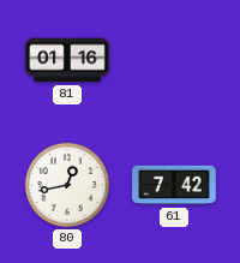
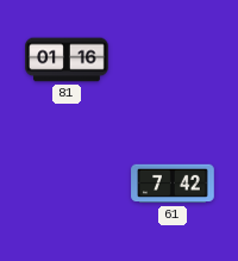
80: 12:43 -> none
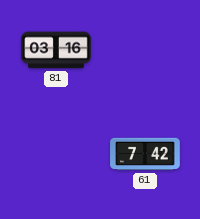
81: 01:16 -> 03:16
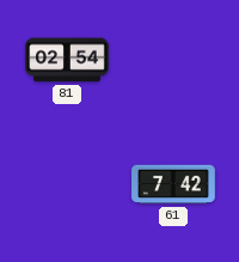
81: 03:16 -> 02:54
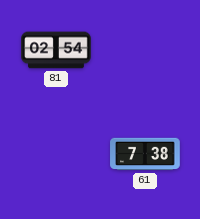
61: 7:42 -> 7:38
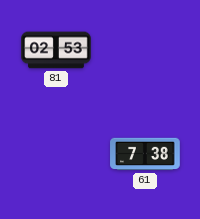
81: 02:54 -> 02:53
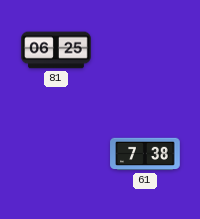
81: 02:53 -> 06:25
